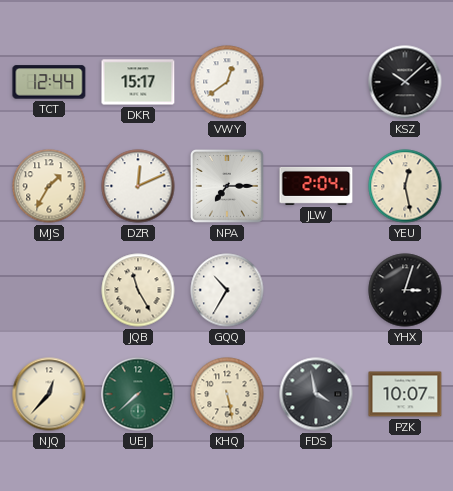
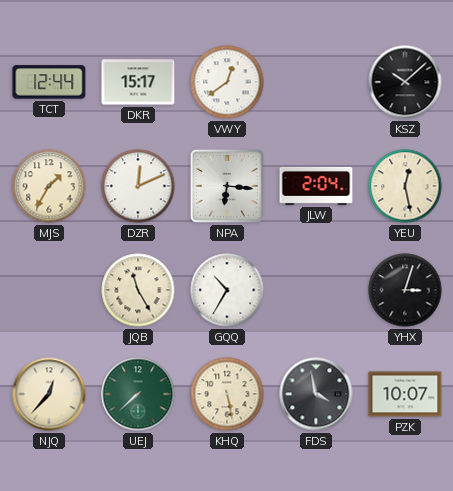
NPA: 7:15 -> 6:16
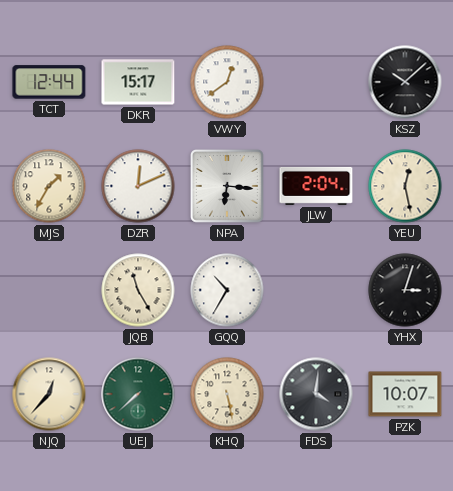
FDS: 3:58 -> 4:01
